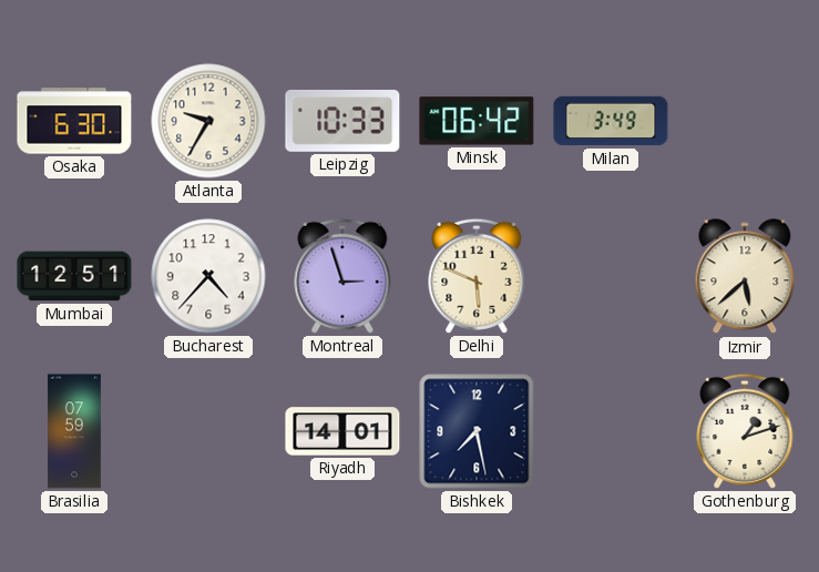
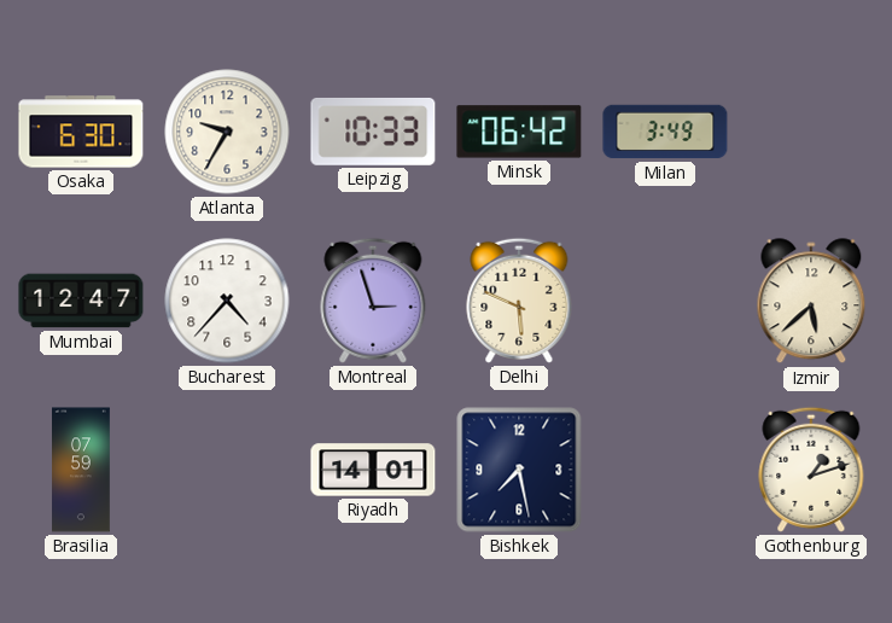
Mumbai: 12:51 -> 12:47
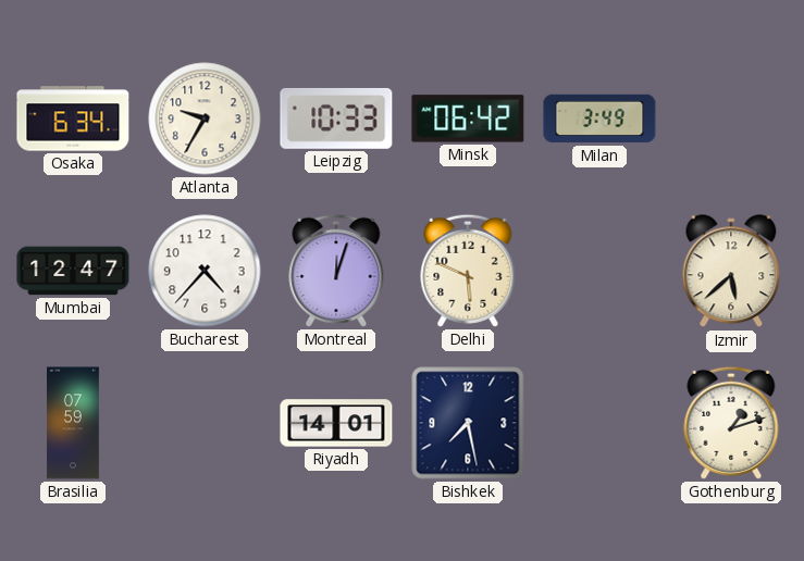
Osaka: 6:30 -> 6:34
Montreal: 2:57 -> 12:03
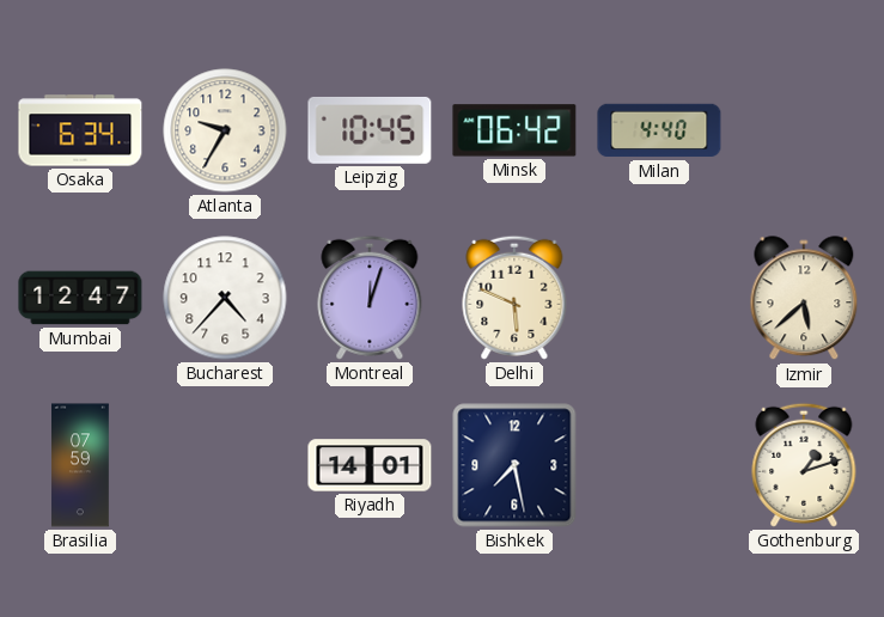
Leipzig: 10:33 -> 10:45
Milan: 3:49 -> 4:40
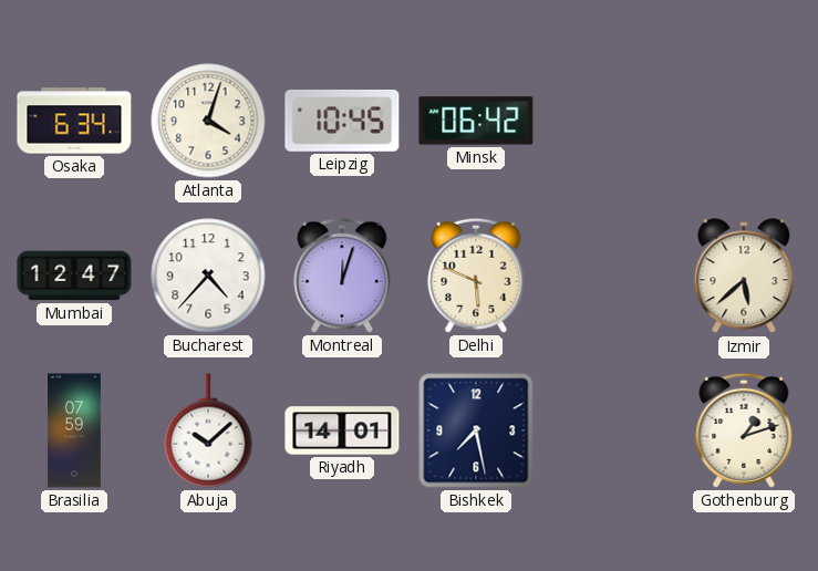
Atlanta: 9:35 -> 4:03
Milan: 4:40 -> none
Abuja: none -> 10:08
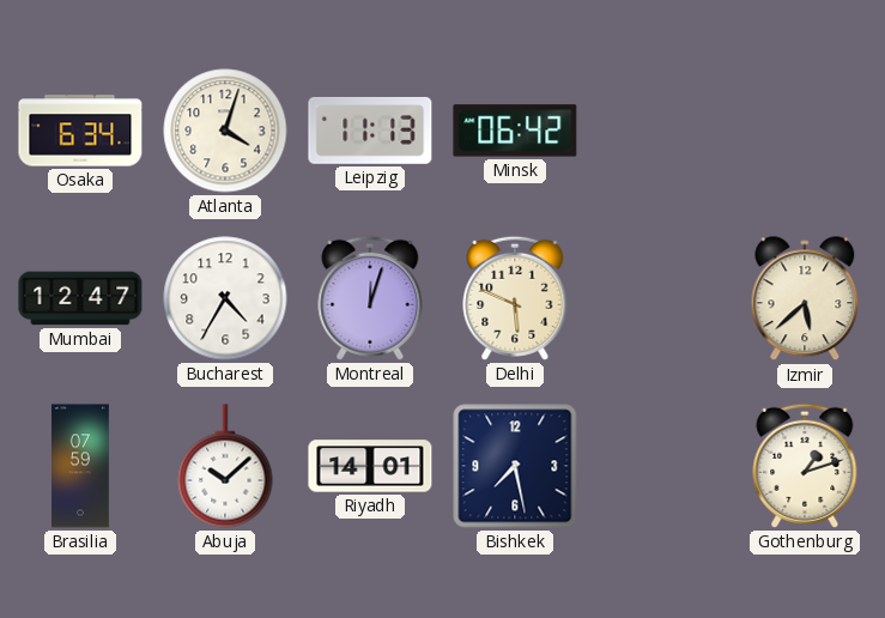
Leipzig: 10:45 -> 11:13
Bucharest: 4:37 -> 4:35
